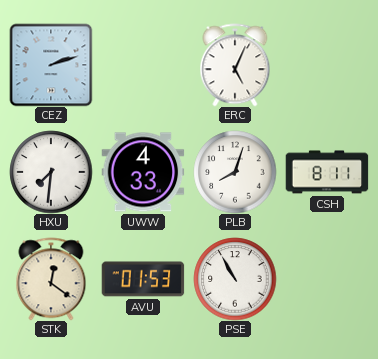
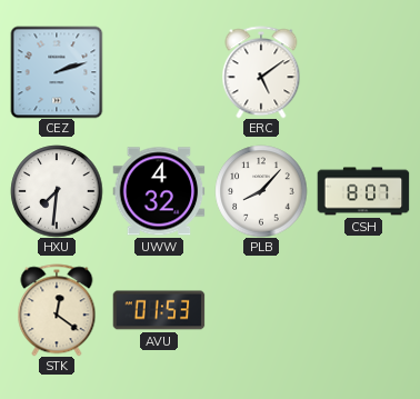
ERC: 5:04 -> 5:09
UWW: 4:33 -> 4:32
PLB: 8:03 -> 8:07
CSH: 8:11 -> 8:07
PSE: 10:55 -> none
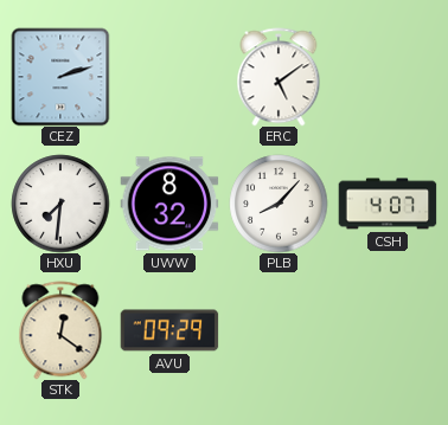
UWW: 4:32 -> 8:32
CSH: 8:07 -> 4:07
AVU: 01:53 -> 09:29
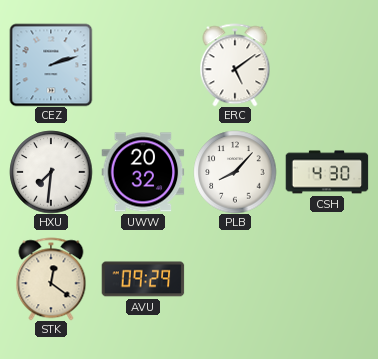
UWW: 8:32 -> 20:32
CSH: 4:07 -> 4:30
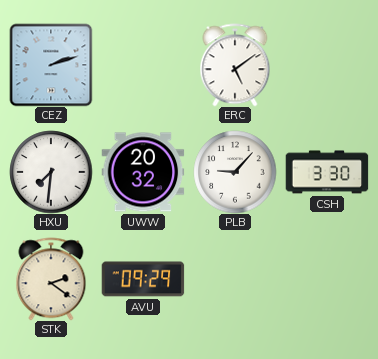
PLB: 8:07 -> 9:07
CSH: 4:30 -> 3:30
STK: 12:21 -> 2:21
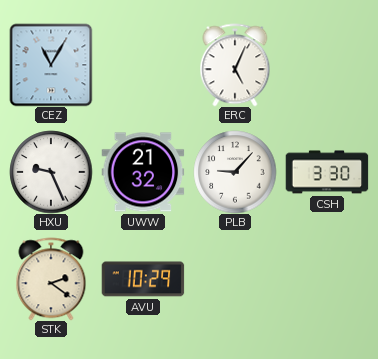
CEZ: 2:12 -> 11:05
ERC: 5:09 -> 5:04
HXU: 7:31 -> 9:26
UWW: 20:32 -> 21:32
AVU: 09:29 -> 10:29
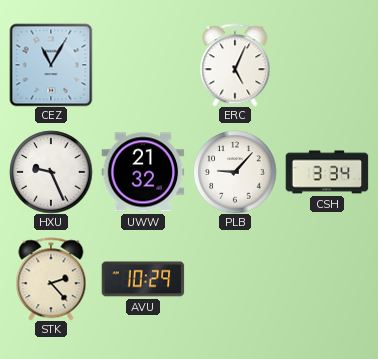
CSH: 3:30 -> 3:34
STK: 2:21 -> 2:23
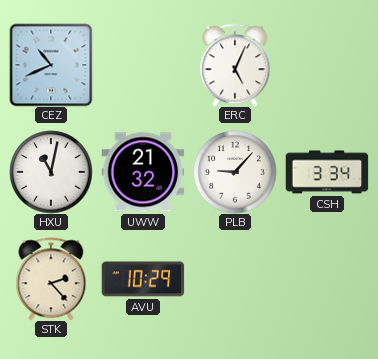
CEZ: 11:05 -> 10:41
HXU: 9:26 -> 11:02
